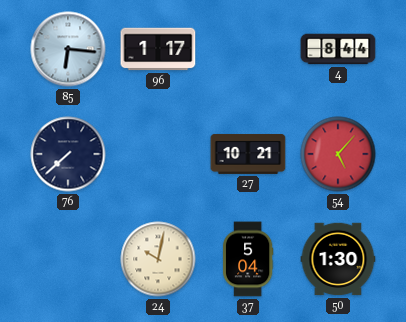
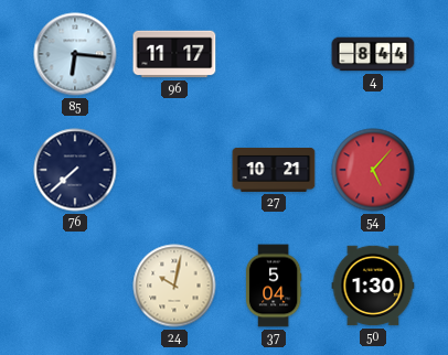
96: 1:17 -> 11:17
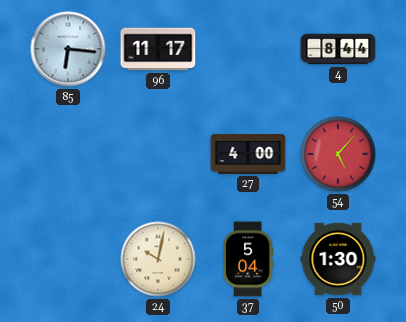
76: 7:38 -> none
27: 10:21 -> 4:00
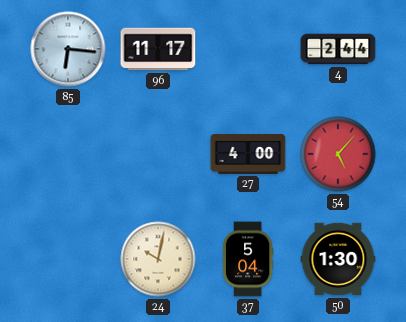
4: 8:44 -> 2:44
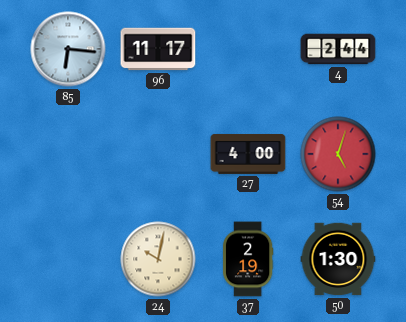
54: 5:07 -> 5:03
37: 5:04 -> 2:19
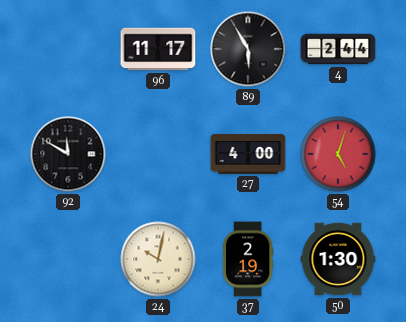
85: 6:16 -> none
89: none -> 5:55
92: none -> 11:50
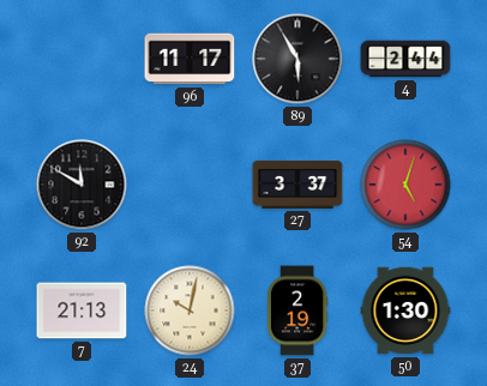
27: 4:00 -> 3:37
7: none -> 21:13
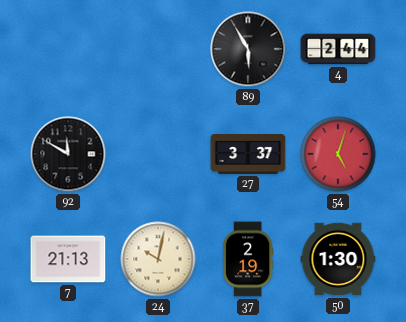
96: 11:17 -> none
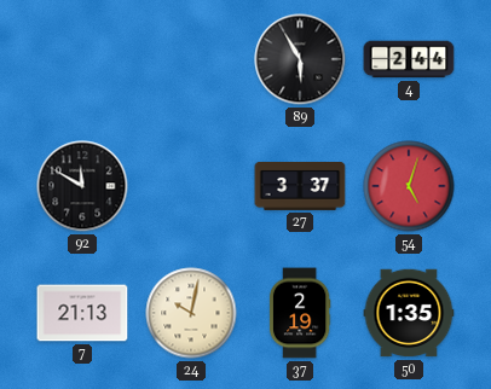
50: 1:30 -> 1:35
